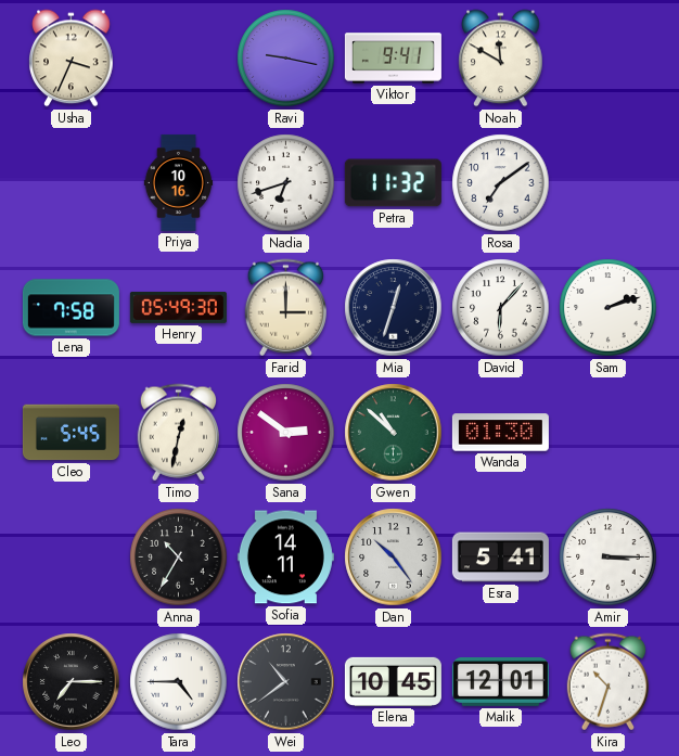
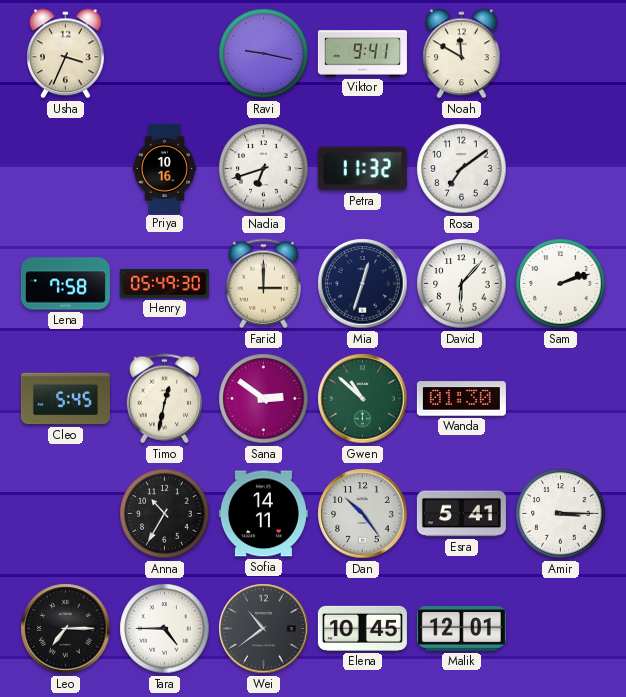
Kira: 10:33 -> none
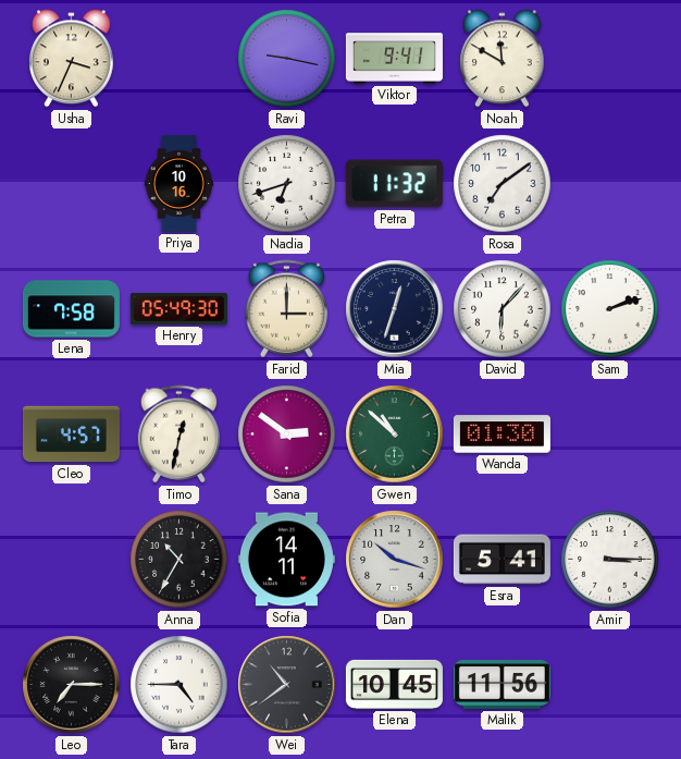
Cleo: 5:45 -> 4:57
Dan: 10:24 -> 10:18
Malik: 12:01 -> 11:56
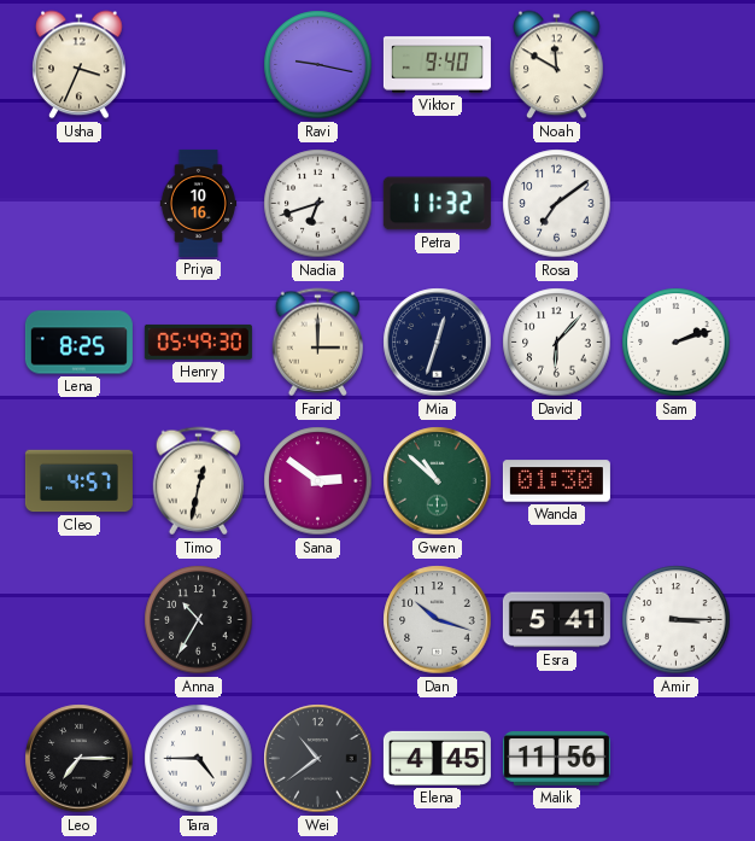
Viktor: 9:41 -> 9:40
Lena: 7:58 -> 8:25
Sofia: 14:11 -> none
Elena: 10:45 -> 4:45
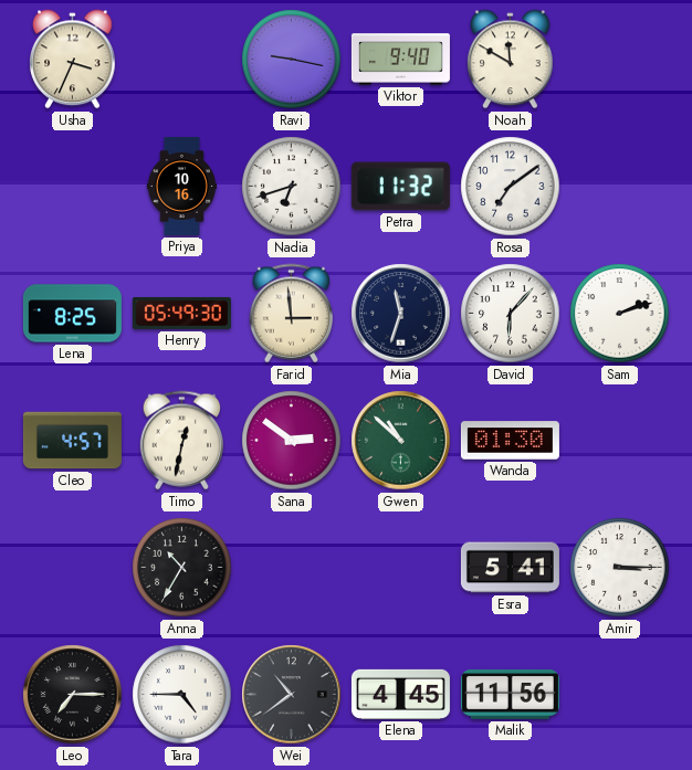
Farid: 3:00 -> 2:59
Mia: 12:33 -> 11:33
Dan: 10:18 -> none
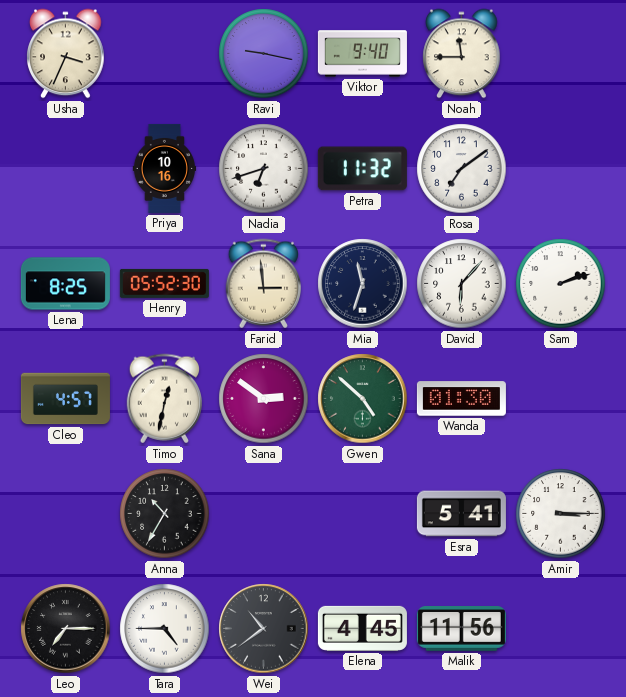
Noah: 11:50 -> 11:45
Henry: 05:49 -> 05:52
Gwen: 10:52 -> 4:52
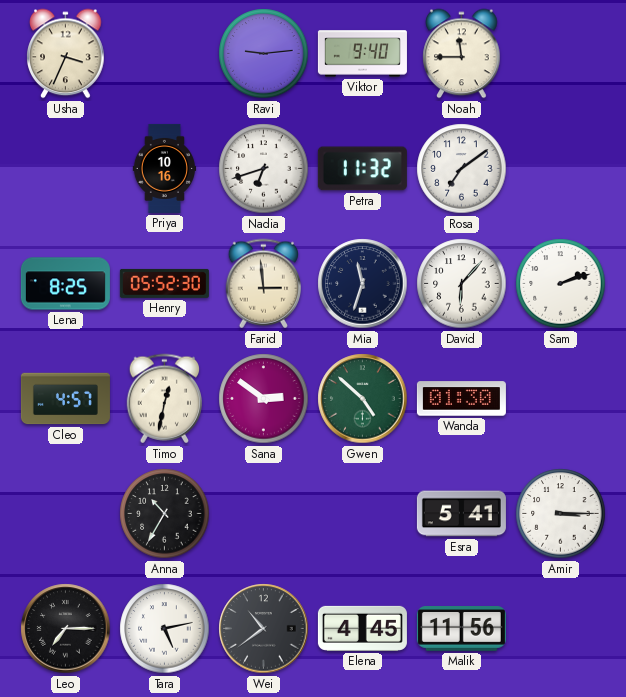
Ravi: 9:17 -> 9:14
Tara: 4:45 -> 5:13
